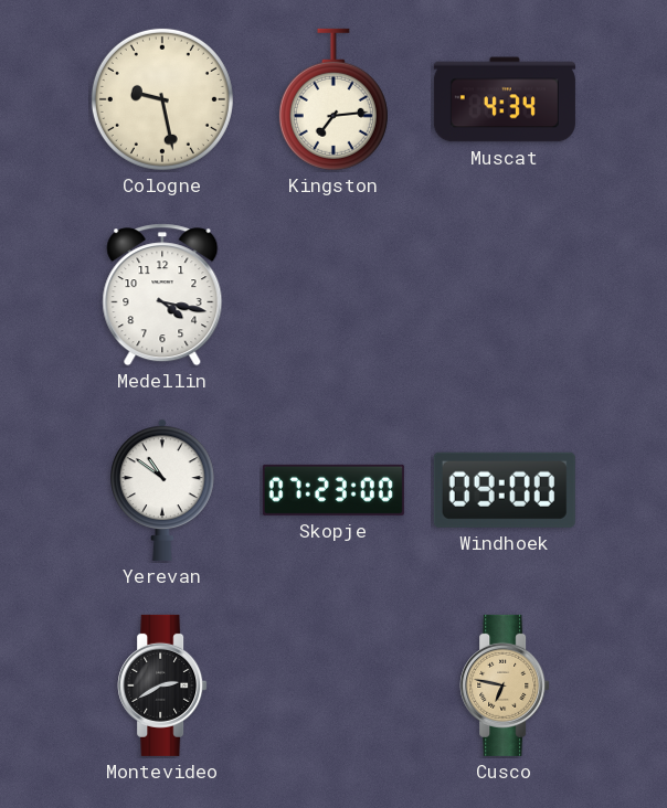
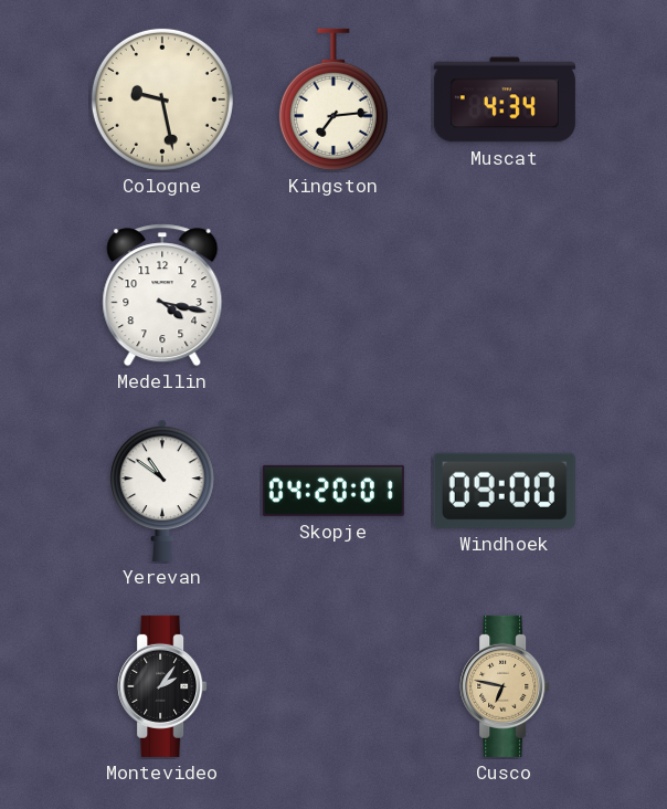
Skopje: 07:23 -> 04:20
Montevideo: 2:40 -> 2:06
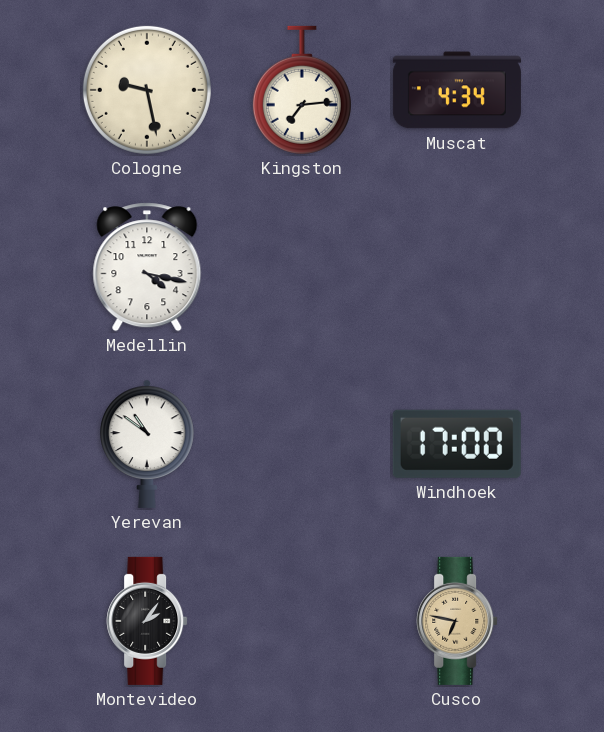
Skopje: 04:20 -> none
Windhoek: 09:00 -> 17:00
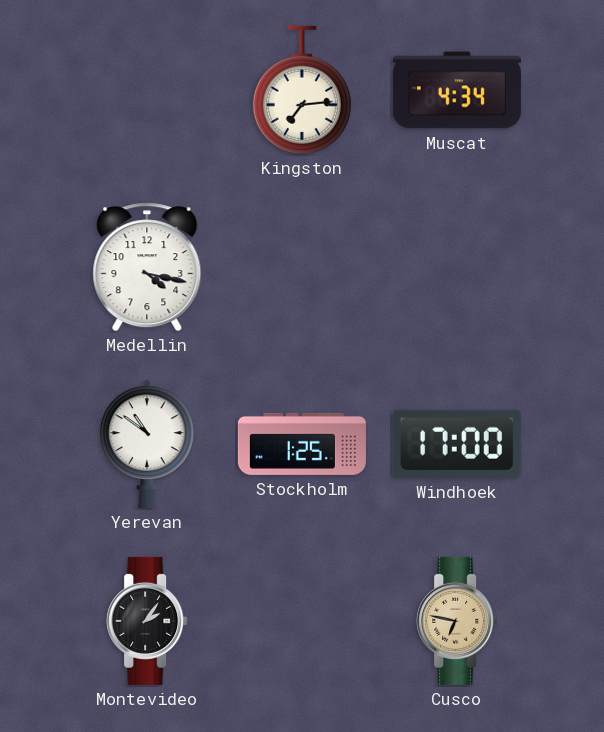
Cologne: 9:28 -> none
Stockholm: none -> 1:25
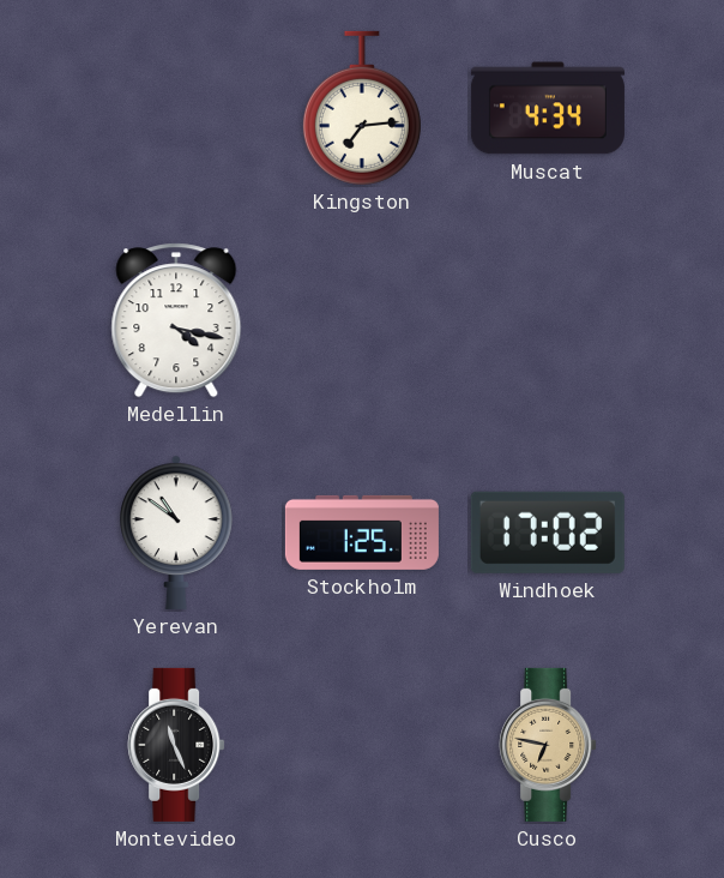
Windhoek: 17:00 -> 17:02
Montevideo: 2:06 -> 11:26
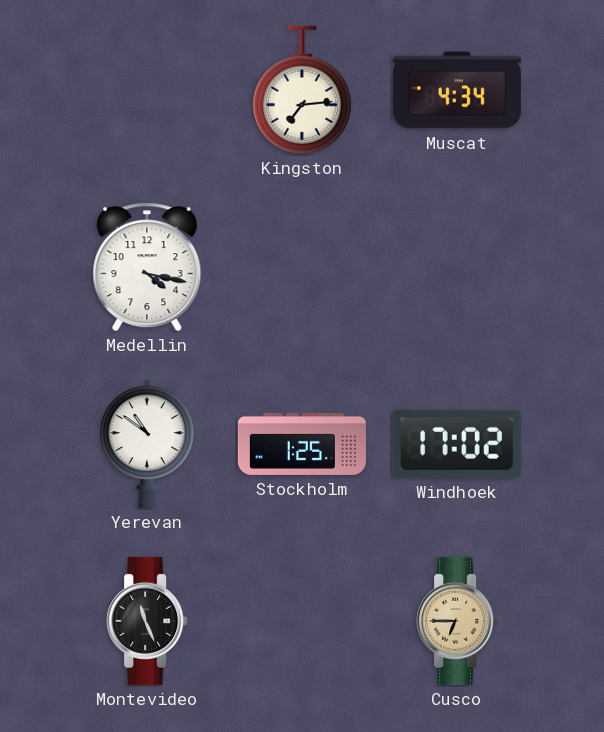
Cusco: 6:47 -> 6:45
